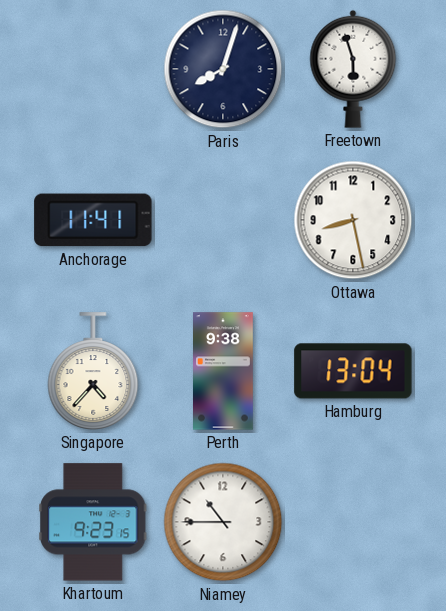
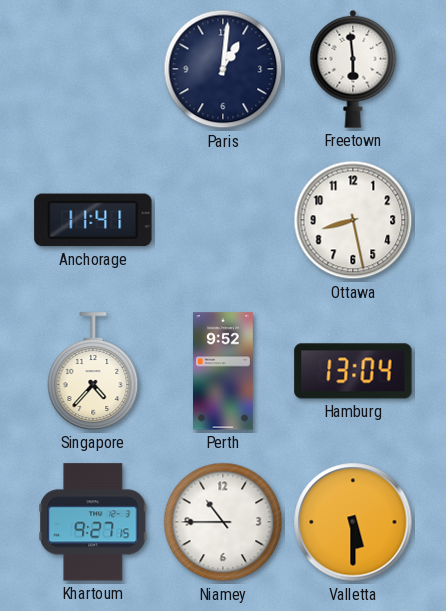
Paris: 8:03 -> 1:01
Freetown: 5:57 -> 5:59
Perth: 9:38 -> 9:52
Khartoum: 9:23 -> 9:27
Valletta: none -> 5:30
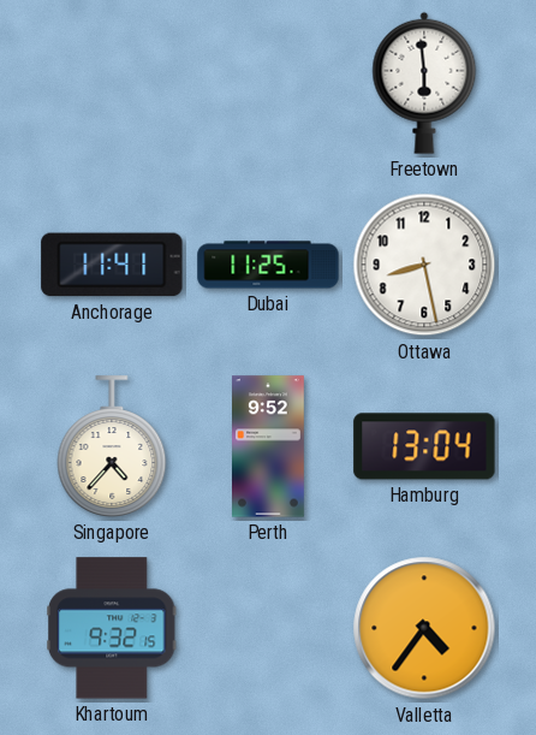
Paris: 1:01 -> none
Dubai: none -> 11:25
Khartoum: 9:27 -> 9:32
Niamey: 10:45 -> none
Valletta: 5:30 -> 4:36
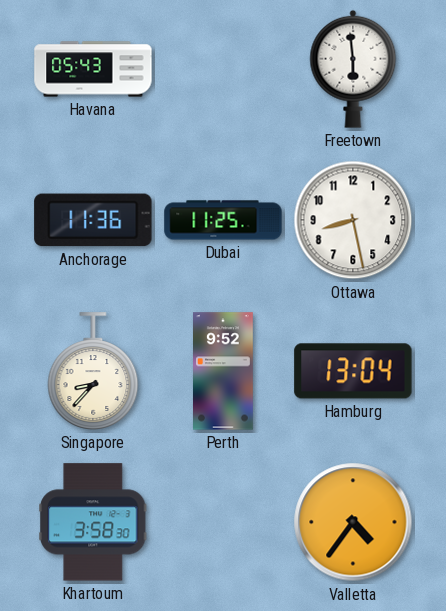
Havana: none -> 05:43
Anchorage: 11:41 -> 11:36
Singapore: 4:37 -> 8:37
Khartoum: 9:32 -> 3:58
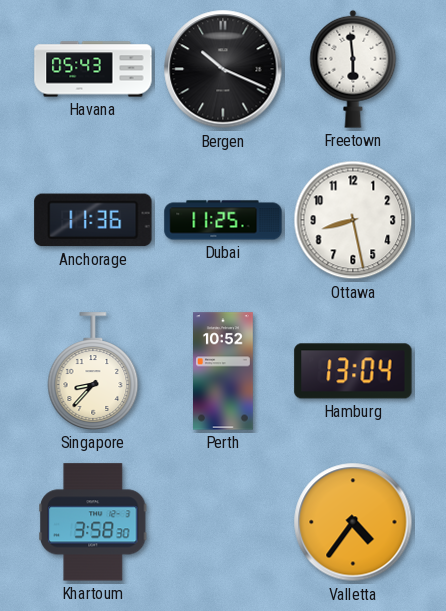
Bergen: none -> 10:19
Perth: 9:52 -> 10:52
